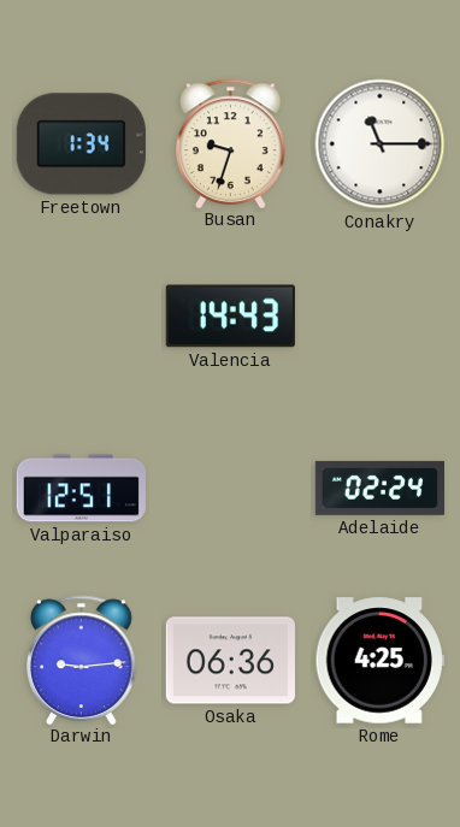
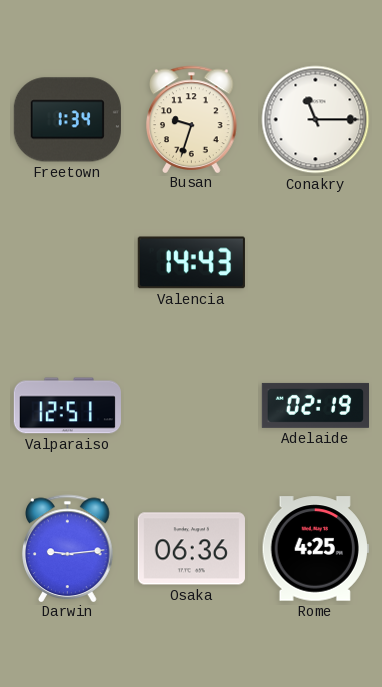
Adelaide: 02:24 -> 02:19
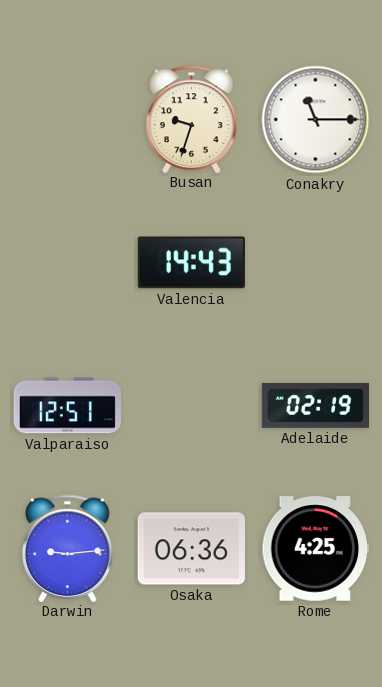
Freetown: 1:34 -> none
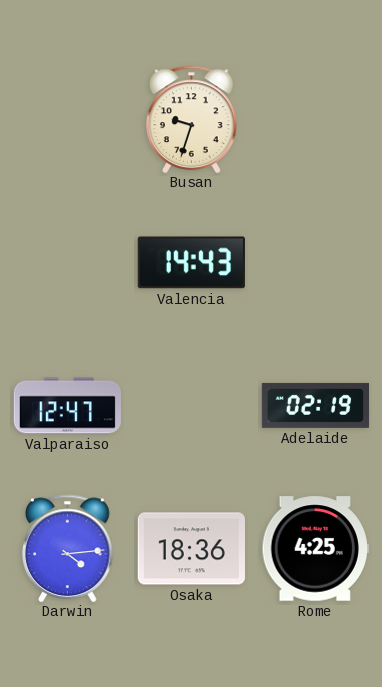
Conakry: 11:15 -> none
Valparaiso: 12:51 -> 12:47
Darwin: 9:14 -> 4:14
Osaka: 06:36 -> 18:36
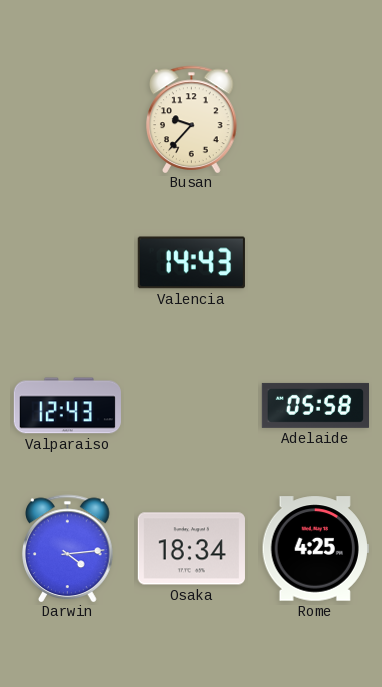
Busan: 9:33 -> 9:37
Valparaiso: 12:47 -> 12:43
Adelaide: 02:19 -> 05:58
Osaka: 18:36 -> 18:34
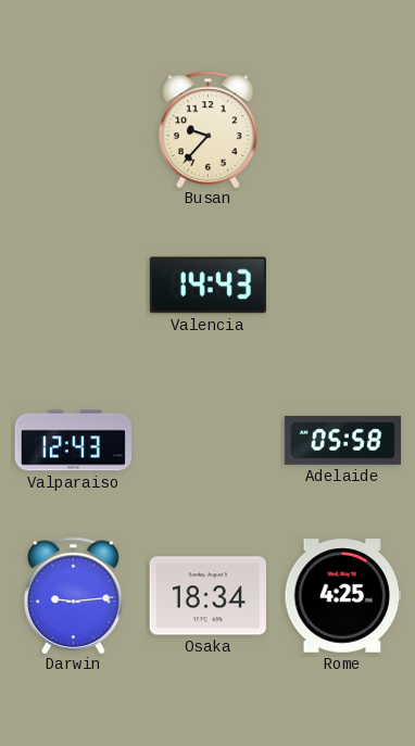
Darwin: 4:14 -> 9:14
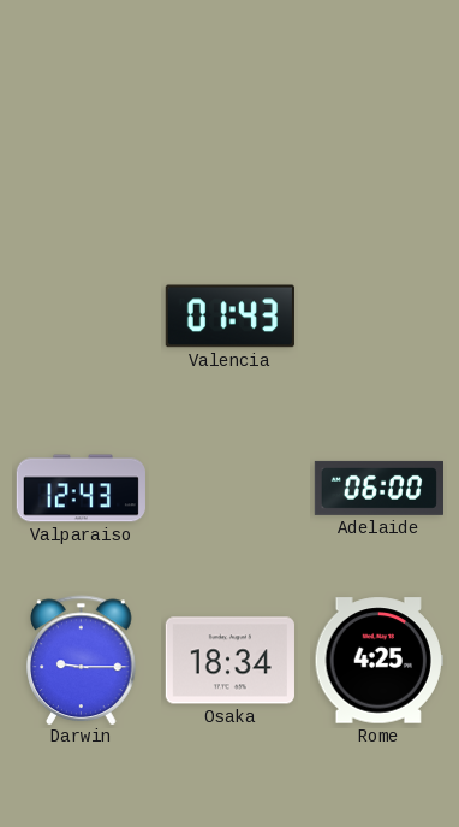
Busan: 9:37 -> none
Valencia: 14:43 -> 01:43
Adelaide: 05:58 -> 06:00
Darwin: 9:14 -> 9:15
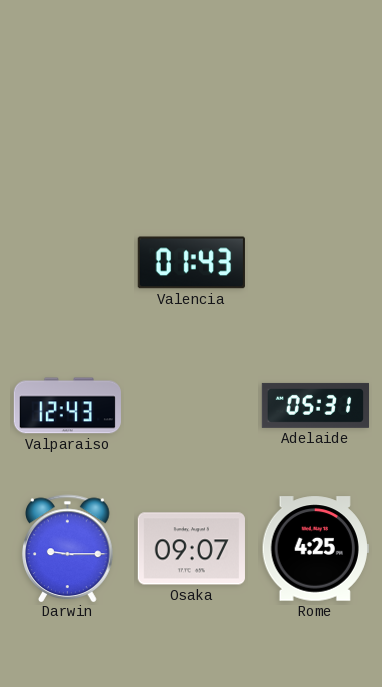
Adelaide: 06:00 -> 05:31
Osaka: 18:34 -> 09:07
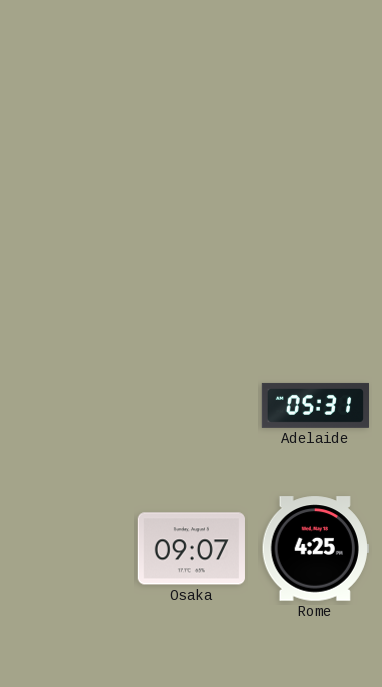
Valencia: 01:43 -> none
Valparaiso: 12:43 -> none
Darwin: 9:15 -> none
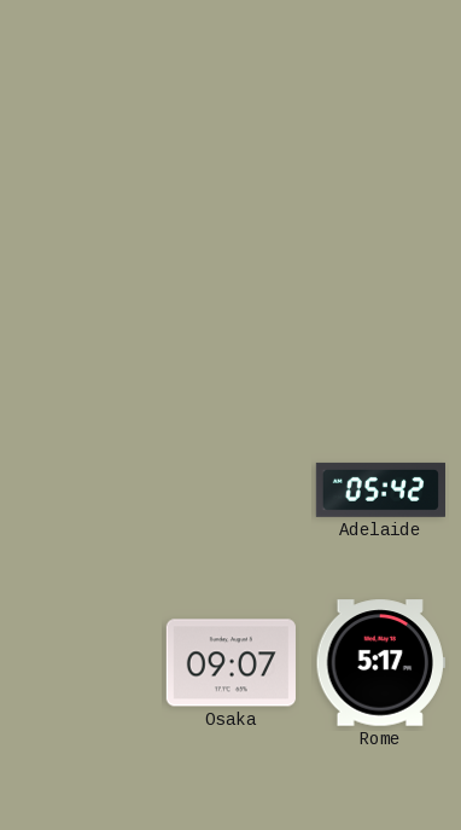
Adelaide: 05:31 -> 05:42
Rome: 4:25 -> 5:17
